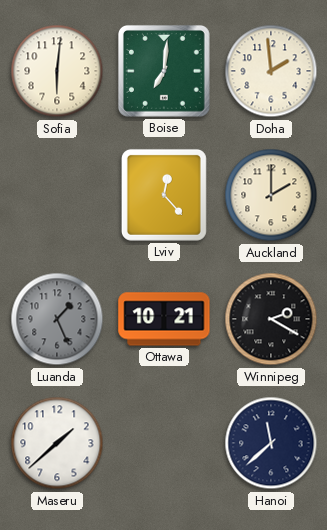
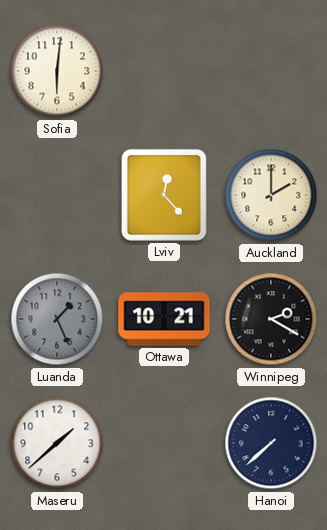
Boise: 7:01 -> none
Doha: 1:59 -> none
Hanoi: 11:38 -> 7:38
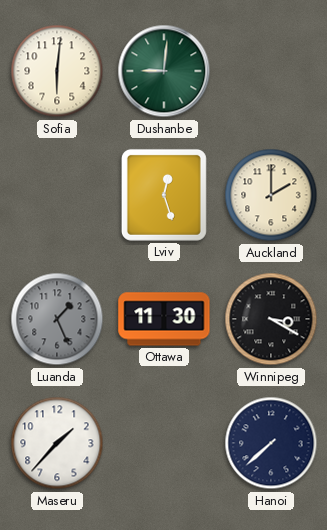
Dushanbe: none -> 9:01
Lviv: 12:23 -> 12:27
Ottawa: 10:21 -> 11:30
Winnipeg: 2:20 -> 3:20
Maseru: 1:38 -> 1:37
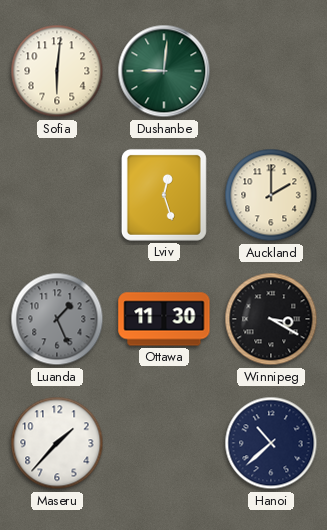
Hanoi: 7:38 -> 10:38
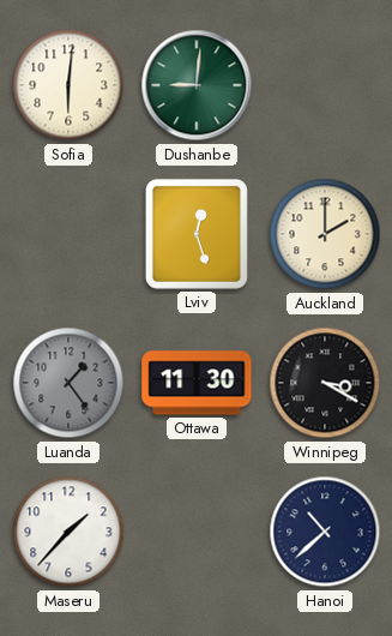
Luanda: 1:26 -> 1:24
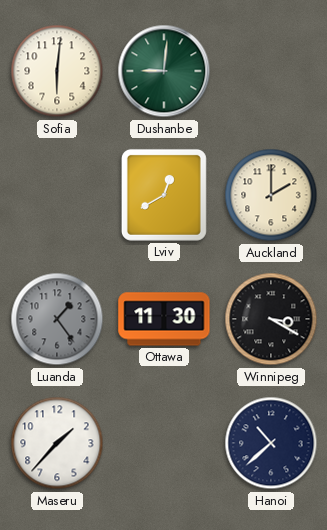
Lviv: 12:27 -> 12:40
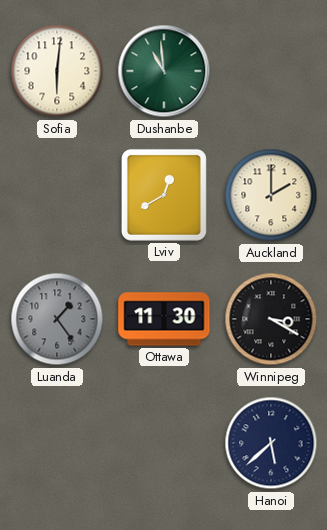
Dushanbe: 9:01 -> 10:59
Maseru: 1:37 -> none
Hanoi: 10:38 -> 5:38
